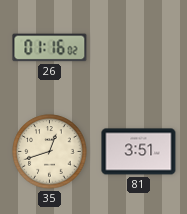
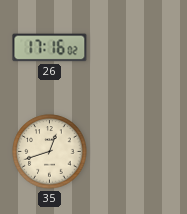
26: 01:16 -> 17:16
81: 3:51 -> none
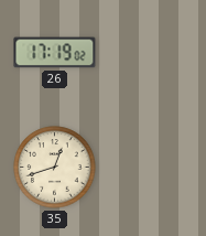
26: 17:16 -> 17:19
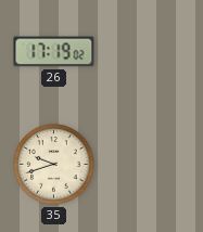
35: 12:42 -> 9:42
